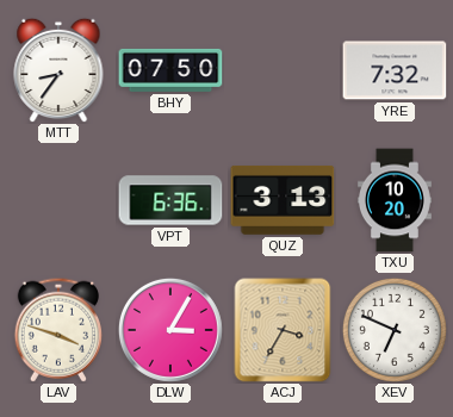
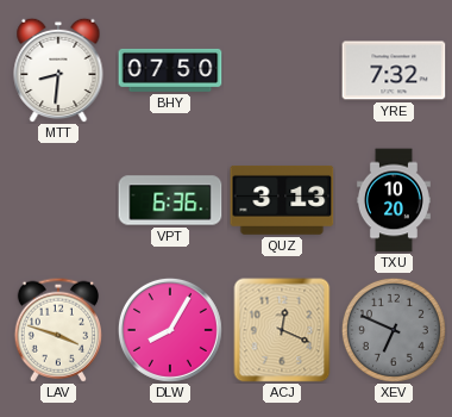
MTT: 8:36 -> 8:31
DLW: 3:05 -> 8:05
ACJ: 3:35 -> 12:19
XEV dial: white -> grey
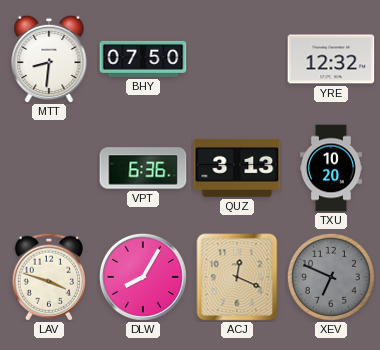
YRE: 7:32 -> 12:32
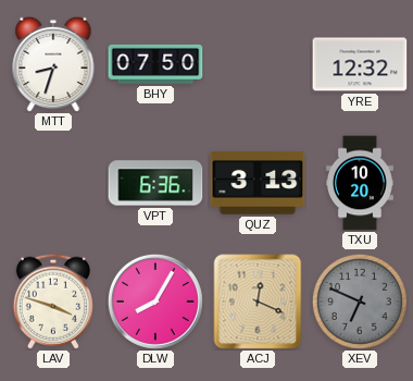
MTT: 8:31 -> 8:33
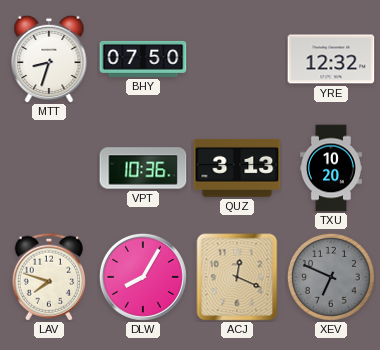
VPT: 6:36 -> 10:36
LAV: 3:48 -> 7:48
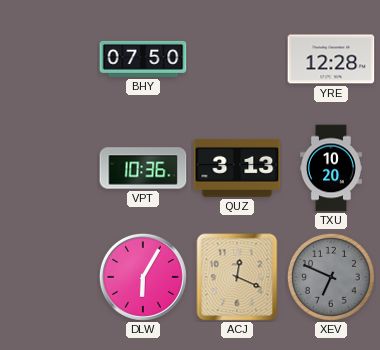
MTT: 8:33 -> none
YRE: 12:32 -> 12:28
LAV: 7:48 -> none
DLW: 8:05 -> 6:05
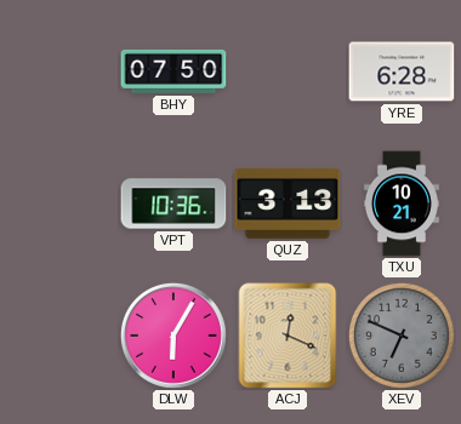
YRE: 12:28 -> 6:28
TXU: 10:20 -> 10:21
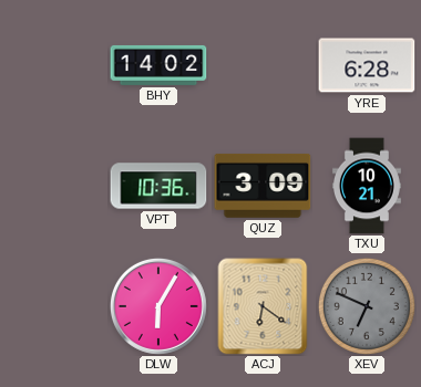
BHY: 07:50 -> 14:02
QUZ: 3:13 -> 3:09
ACJ: 12:19 -> 6:21
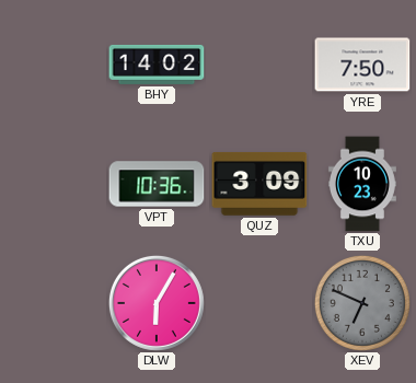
YRE: 6:28 -> 7:50
TXU: 10:21 -> 10:23
ACJ: 6:21 -> none
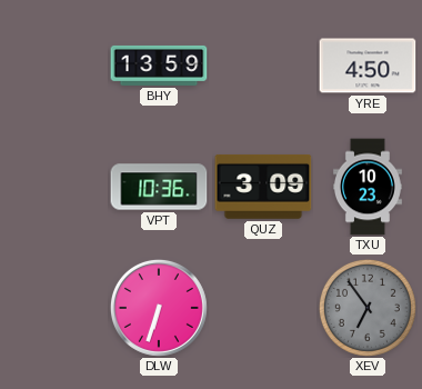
BHY: 14:02 -> 13:59
YRE: 7:50 -> 4:50
DLW: 6:05 -> 6:33
XEV: 6:49 -> 6:54
